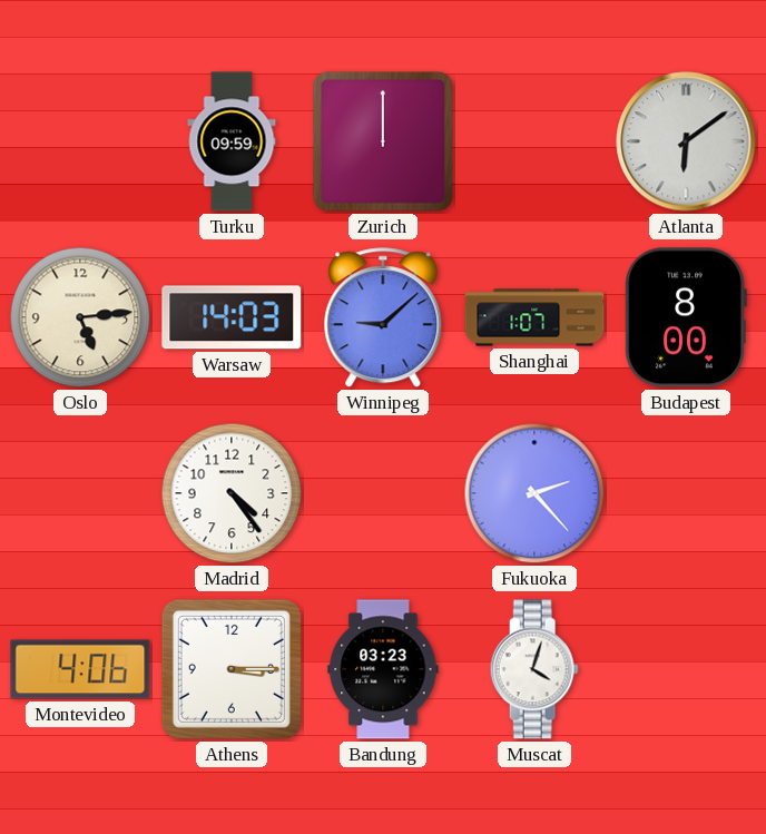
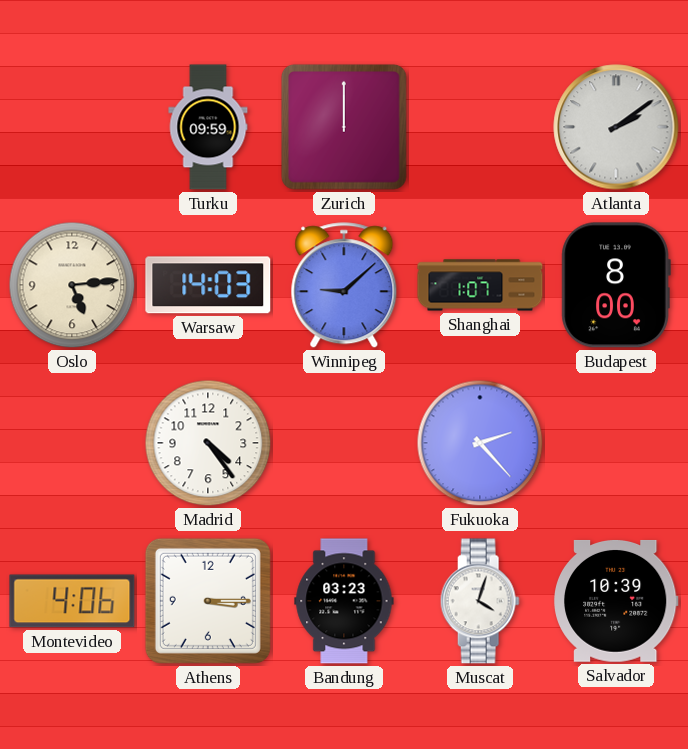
Atlanta: 6:09 -> 2:09
Salvador: none -> 10:39
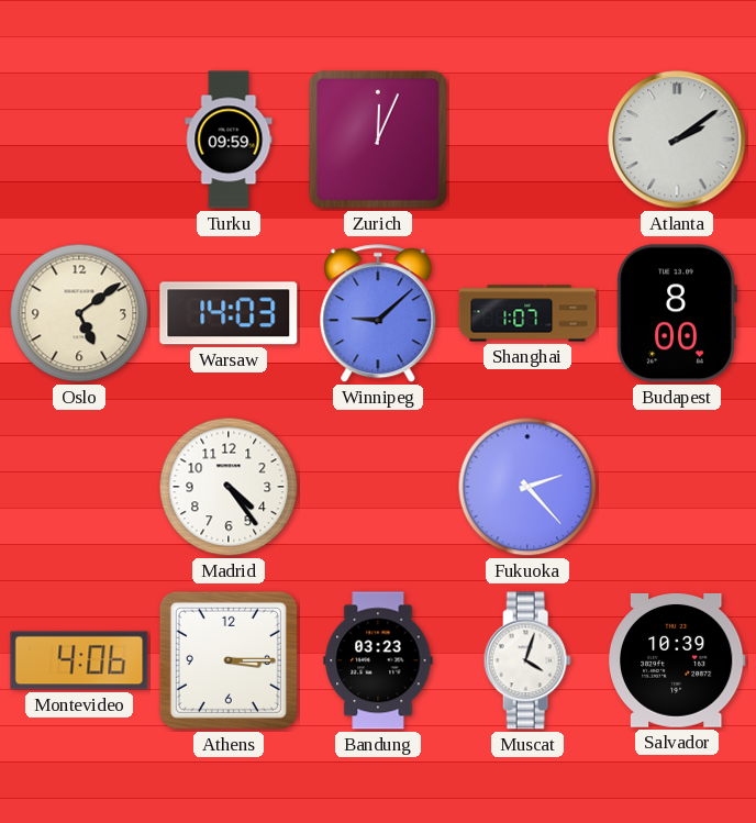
Zurich: 12:00 -> 12:04
Oslo: 5:14 -> 5:09
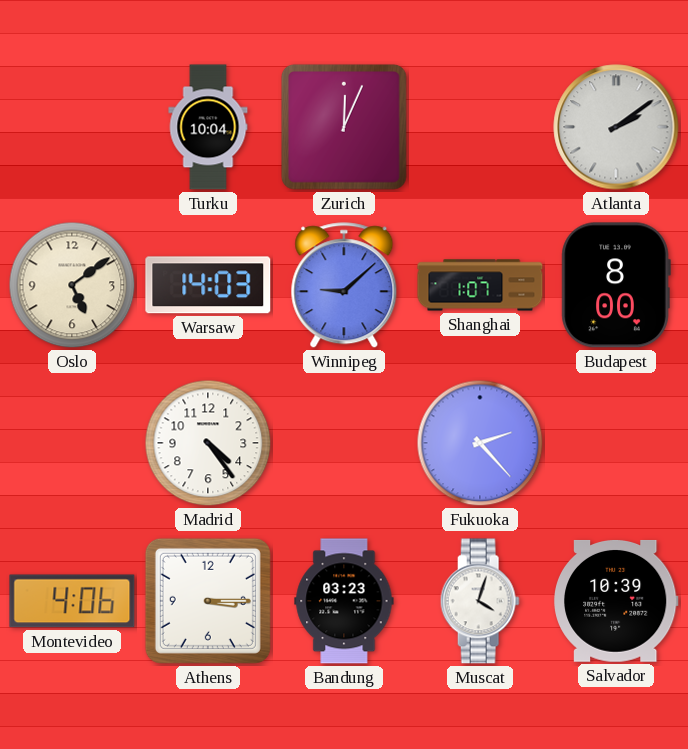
Turku: 09:59 -> 10:04
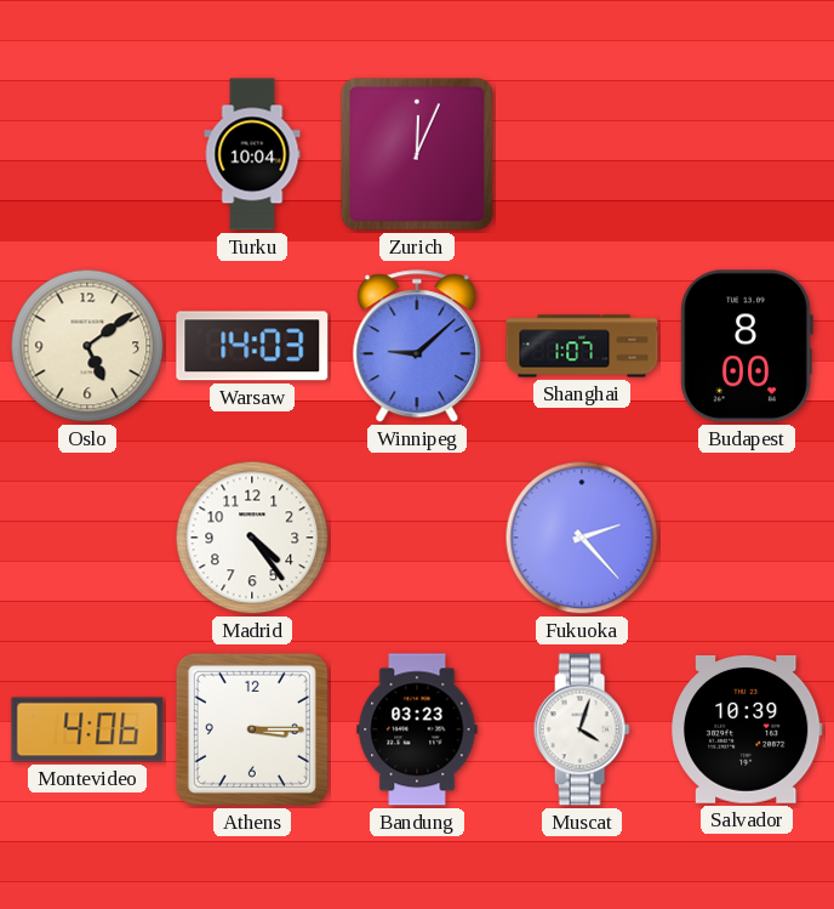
Atlanta: 2:09 -> none
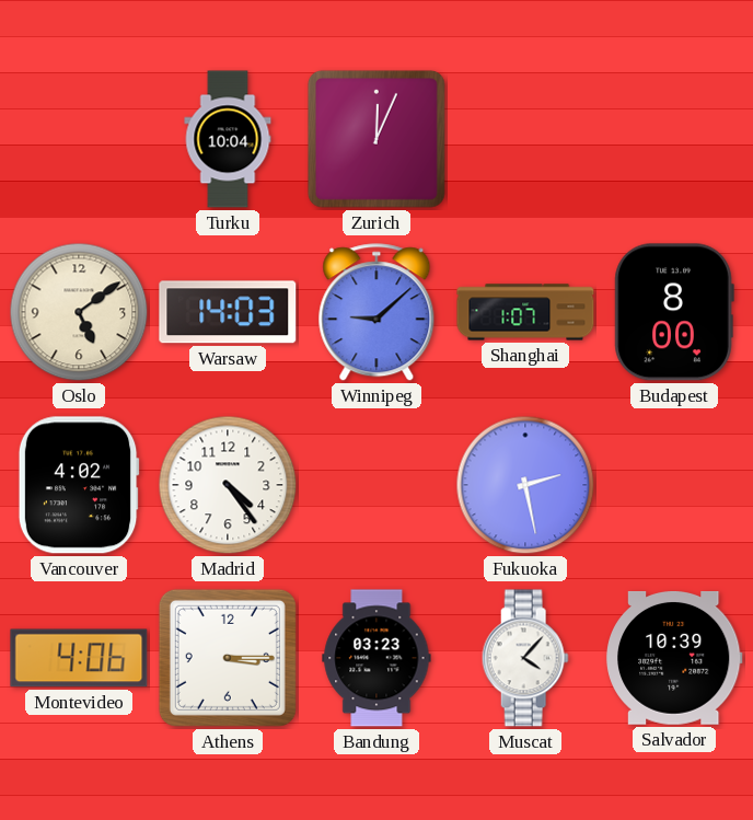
Vancouver: none -> 4:02
Fukuoka: 2:23 -> 2:28
Muscat: 4:03 -> 4:07
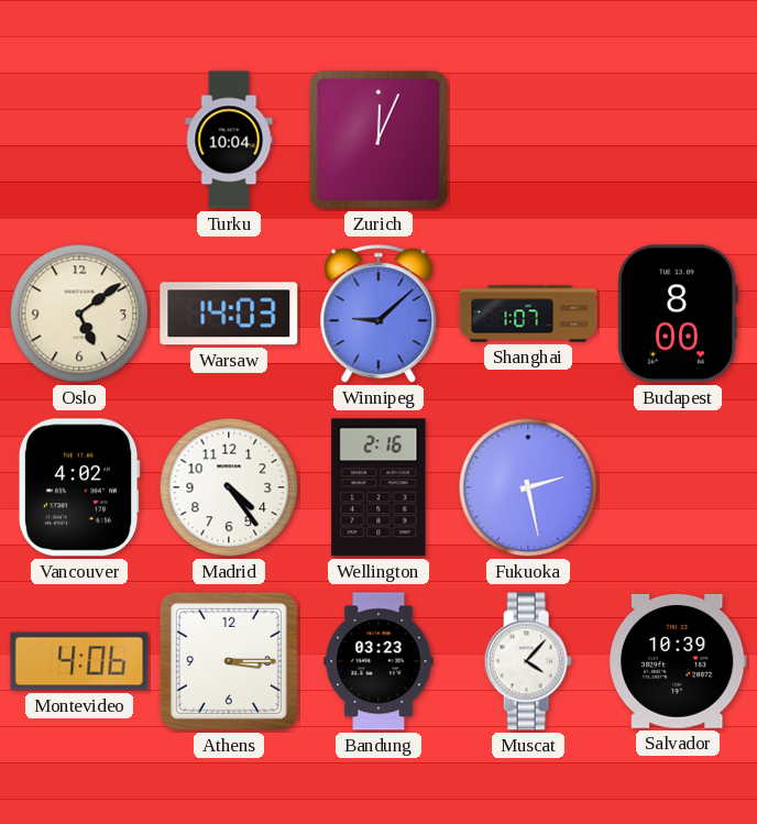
Wellington: none -> 2:16
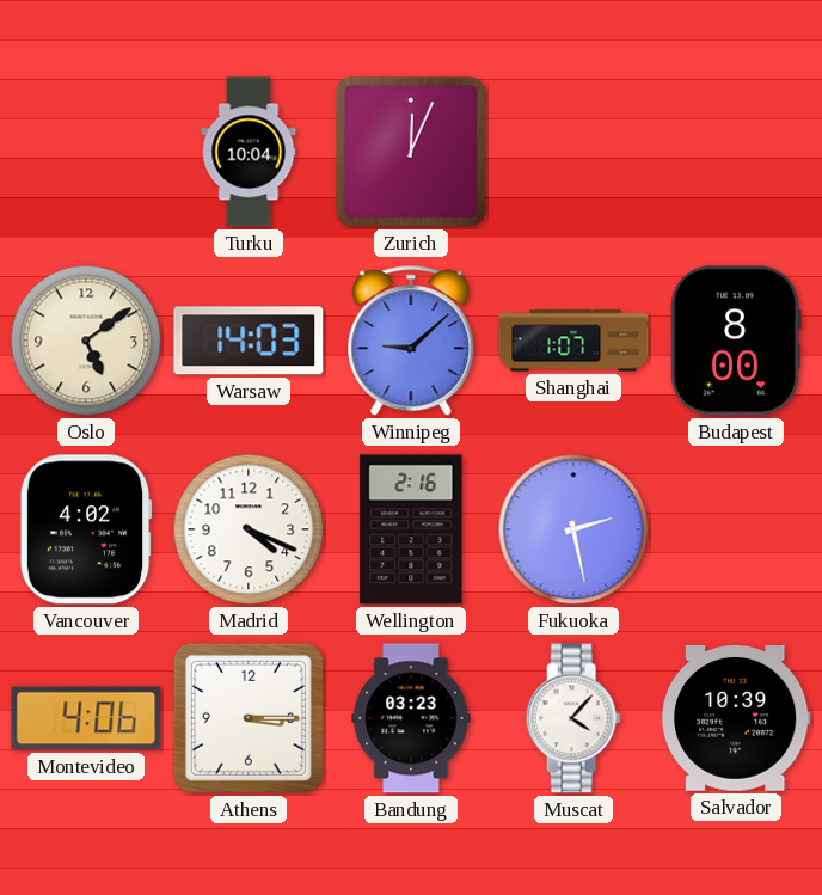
Madrid: 4:24 -> 4:19
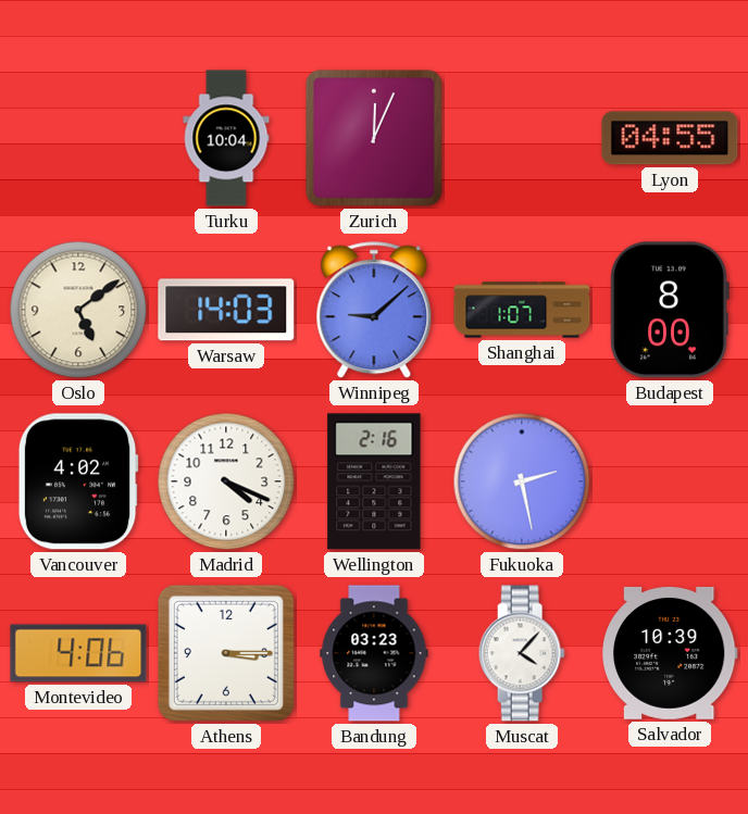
Lyon: none -> 04:55
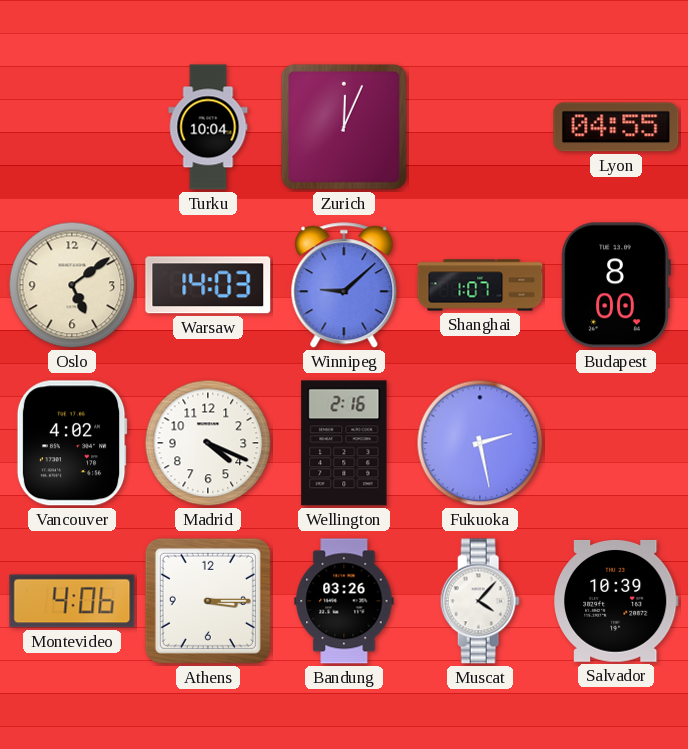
Bandung: 03:23 -> 03:26
